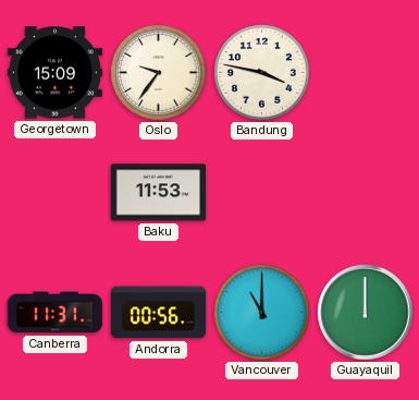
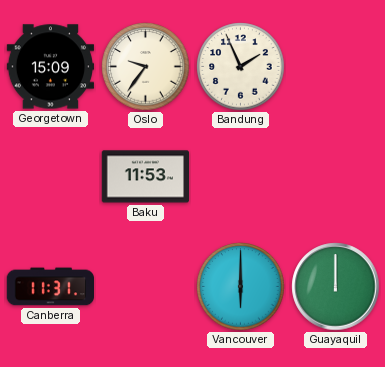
Bandung: 3:47 -> 1:56
Andorra: 00:56 -> none
Vancouver: 11:00 -> 6:00
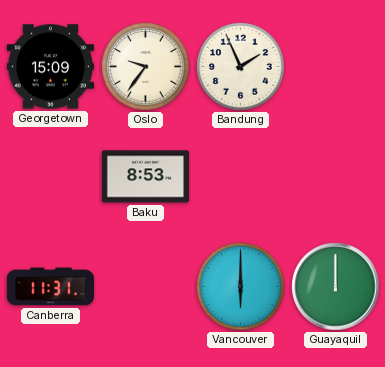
Baku: 11:53 -> 8:53
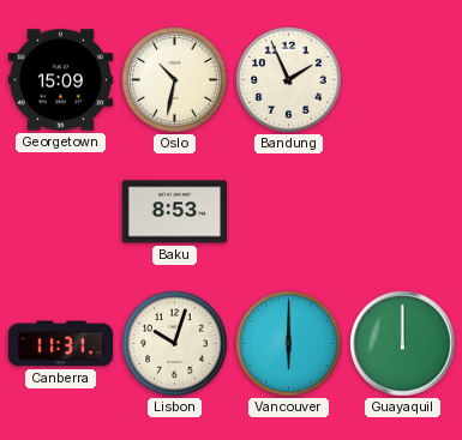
Oslo: 9:36 -> 10:32
Lisbon: none -> 10:03
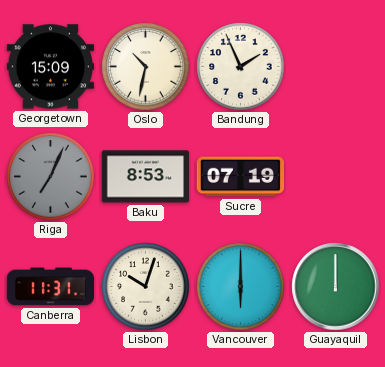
Riga: none -> 7:04
Sucre: none -> 07:19
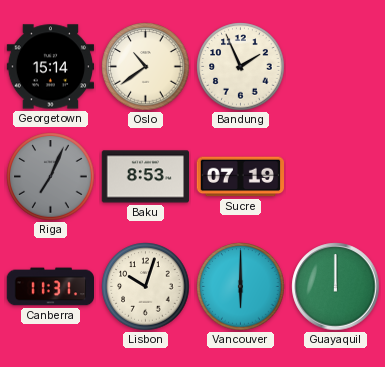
Georgetown: 15:09 -> 15:14
Oslo: 10:32 -> 10:39
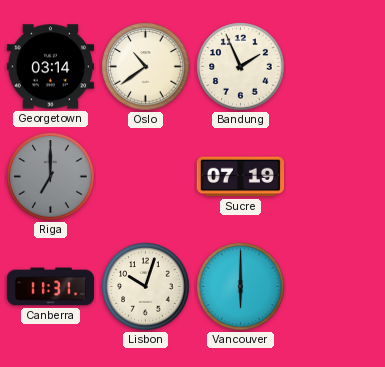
Georgetown: 15:14 -> 03:14
Riga: 7:04 -> 7:00
Baku: 8:53 -> none
Guayaquil: 12:00 -> none
